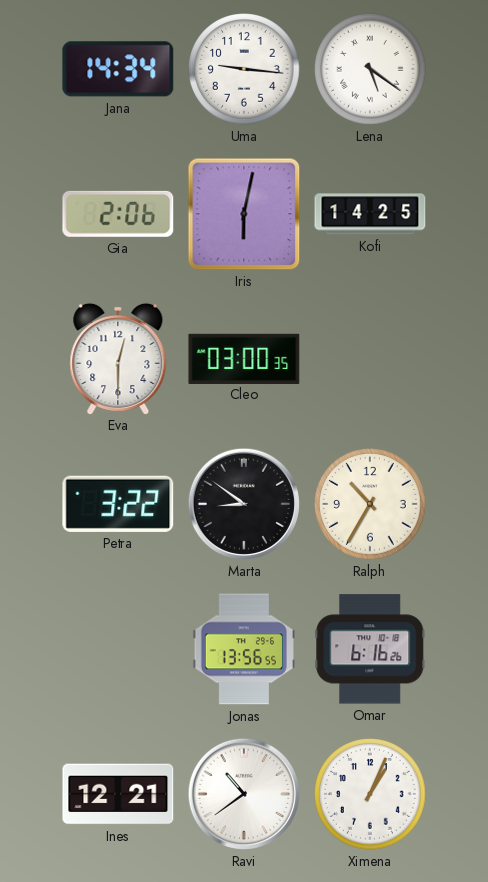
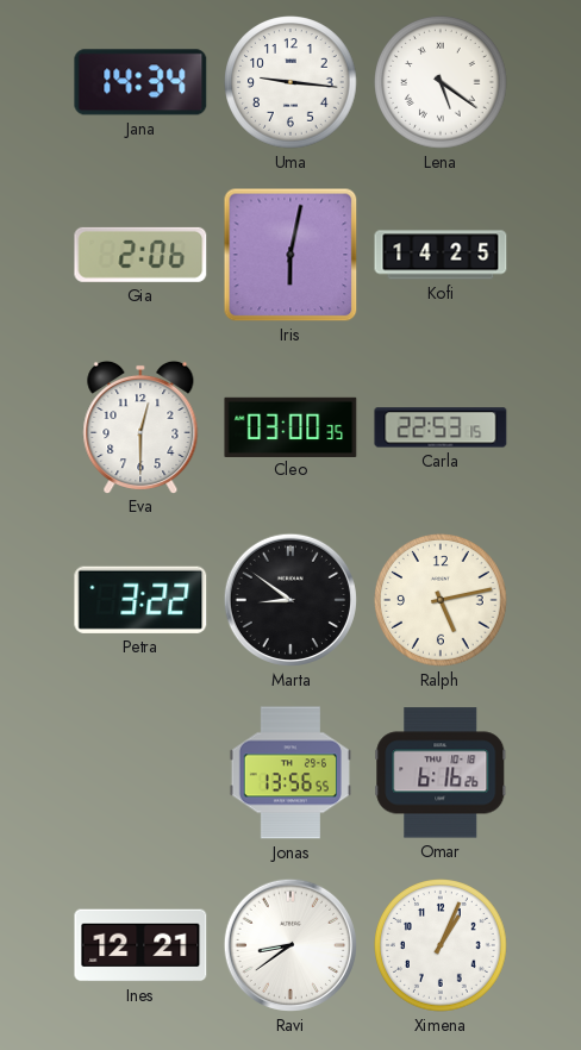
Carla: none -> 22:53
Ralph: 10:35 -> 5:13
Ravi: 10:39 -> 8:39
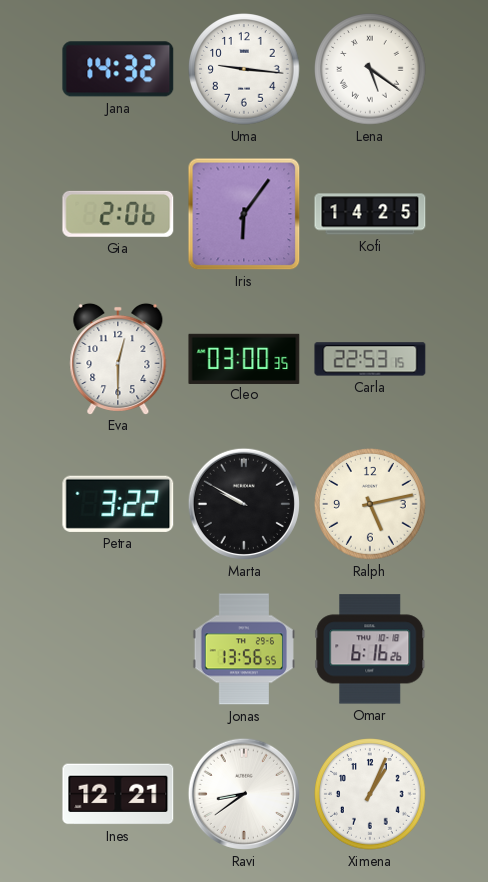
Jana: 14:34 -> 14:32
Iris: 6:02 -> 6:06
Marta: 8:51 -> 9:50
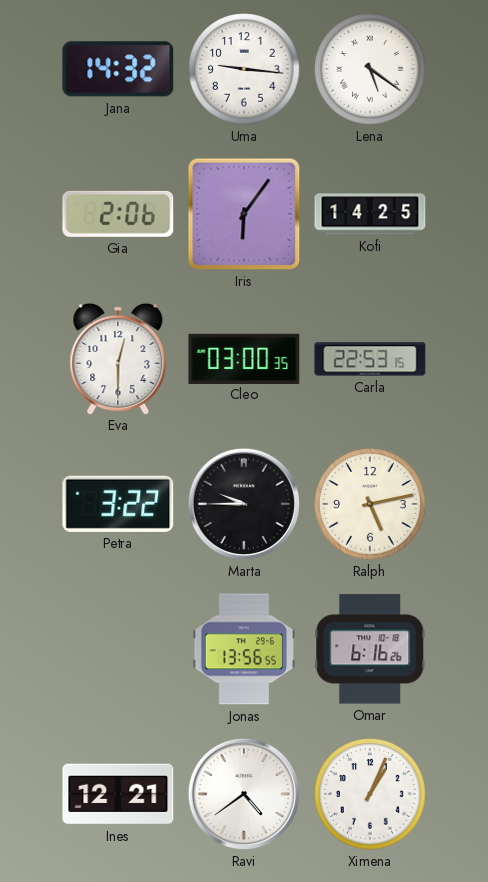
Marta: 9:50 -> 9:45
Ravi: 8:39 -> 4:39
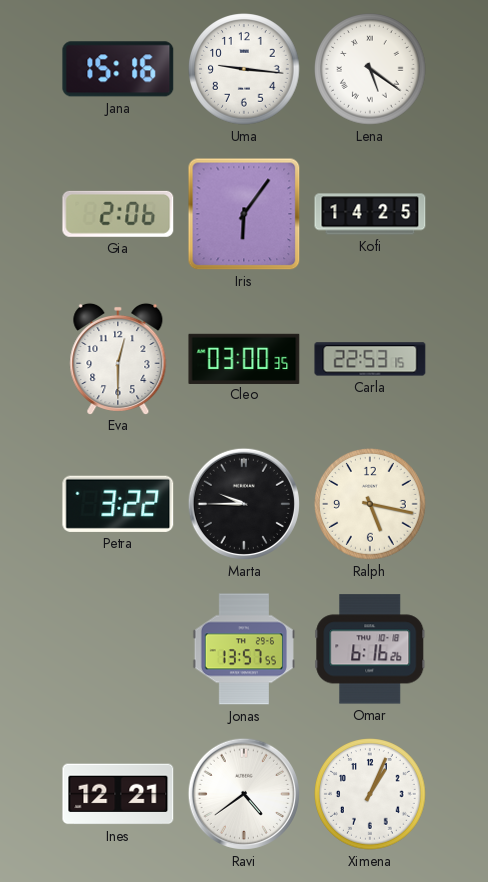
Jana: 14:32 -> 15:16
Ralph: 5:13 -> 5:17
Jonas: 13:56 -> 13:57
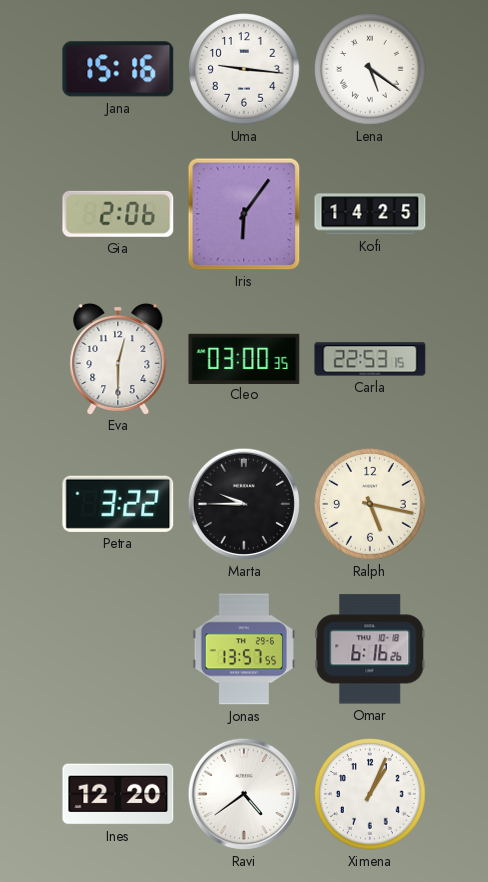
Ines: 12:21 -> 12:20
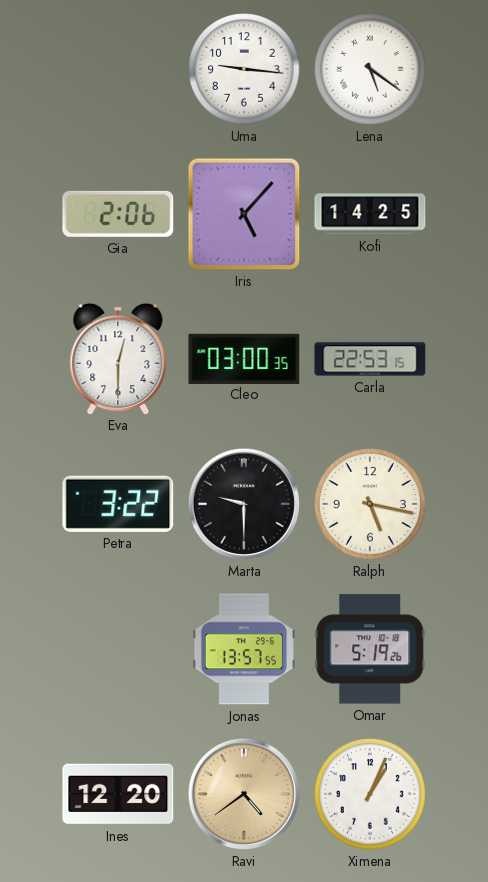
Jana: 15:16 -> none
Iris: 6:06 -> 5:07
Marta: 9:45 -> 9:30
Omar: 6:16 -> 5:19
Ravi dial: white -> champagne
